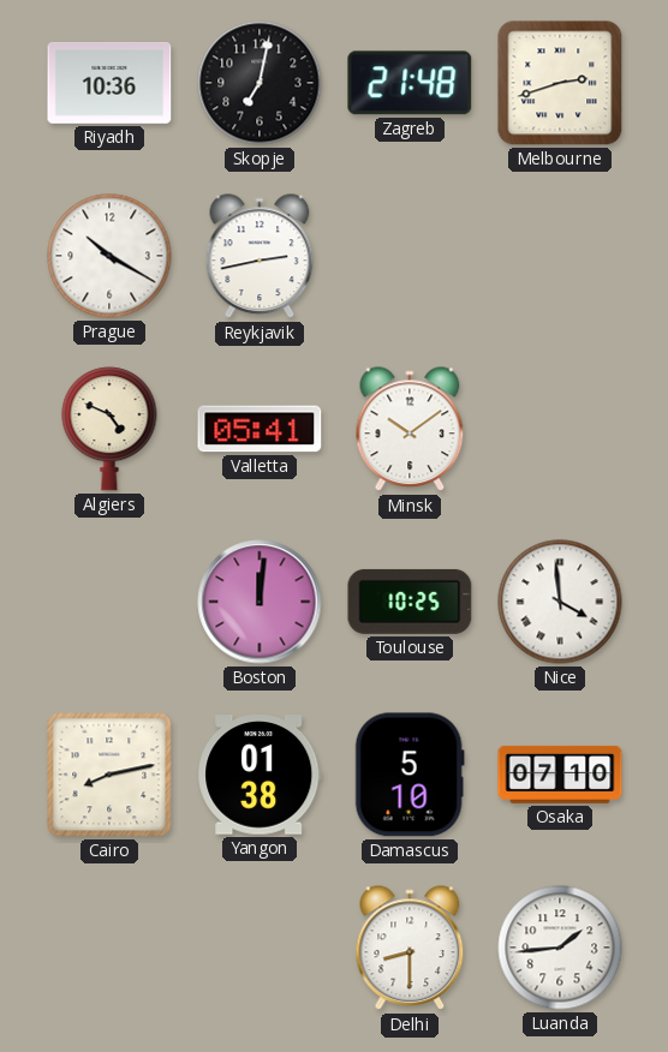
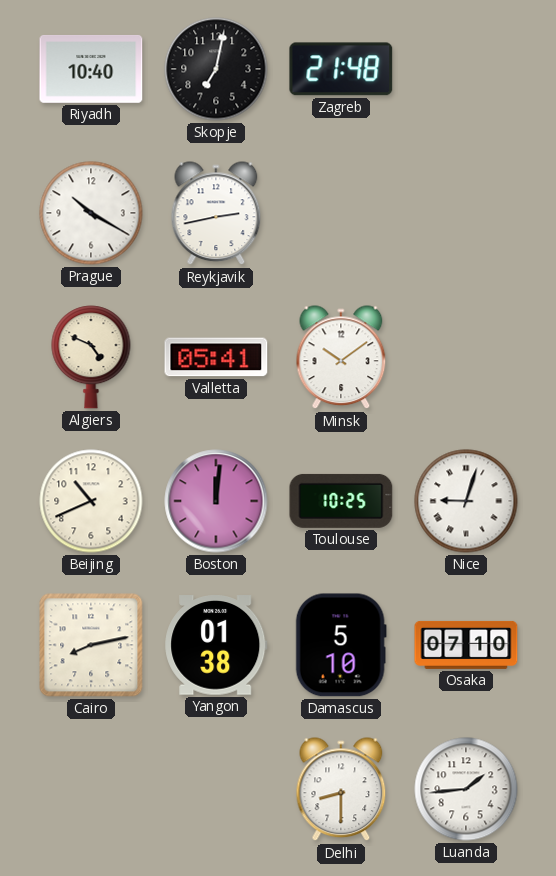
Riyadh: 10:36 -> 10:40
Melbourne: 2:42 -> none
Beijing: none -> 10:41
Nice: 3:59 -> 9:03
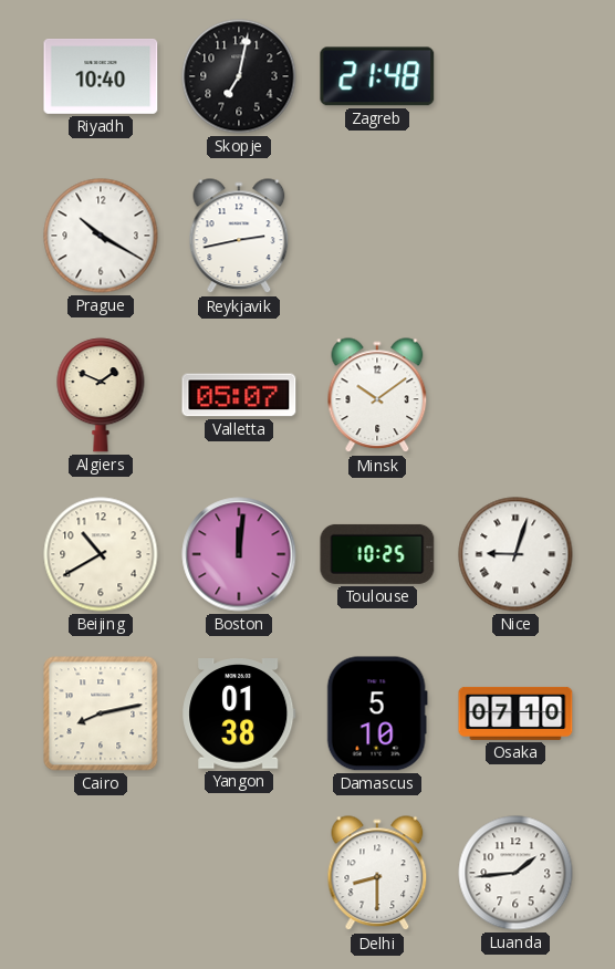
Algiers: 4:49 -> 1:49
Valletta: 05:41 -> 05:07
Beijing: 10:41 -> 10:40
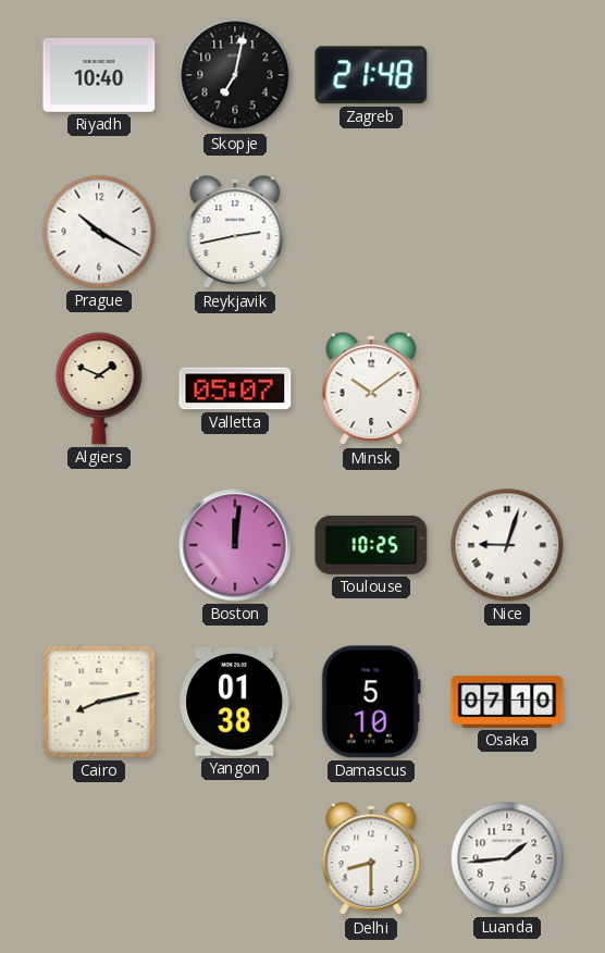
Beijing: 10:40 -> none
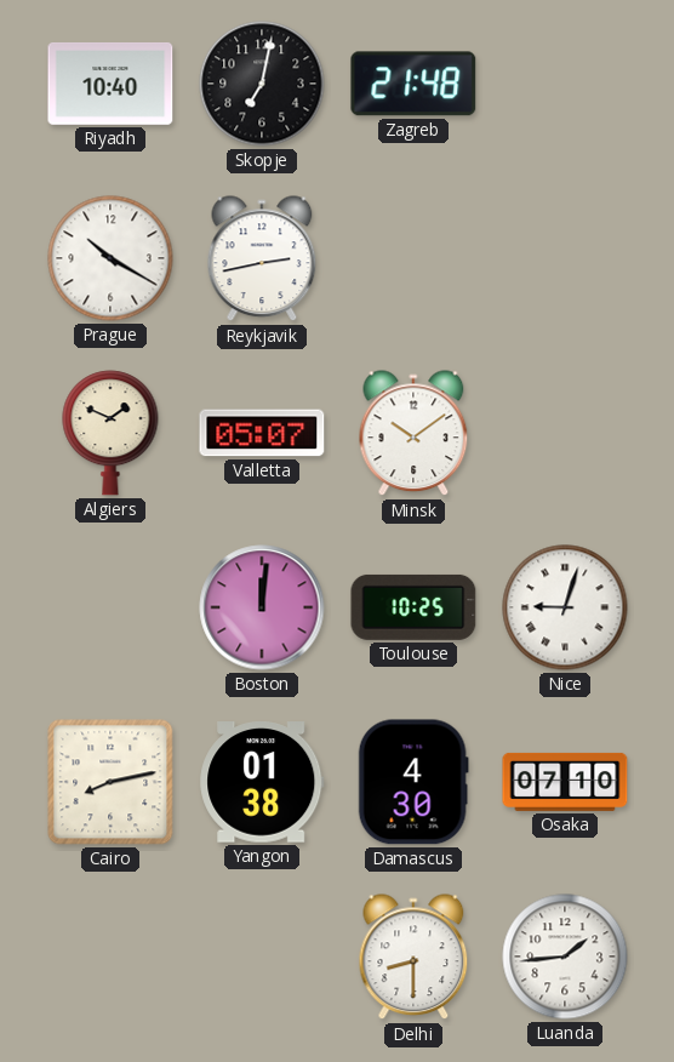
Damascus: 5:10 -> 4:30
